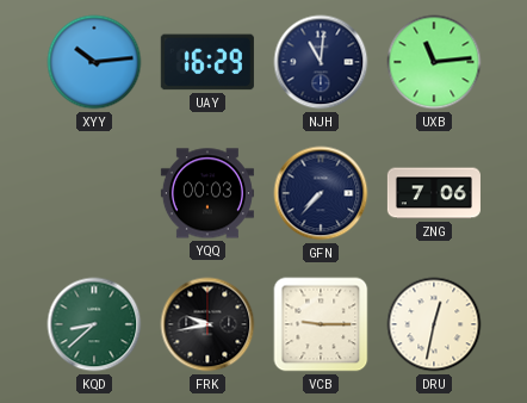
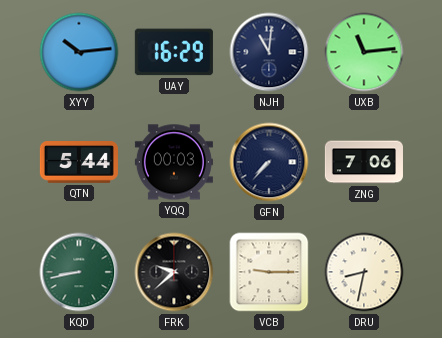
QTN: none -> 5:44
KQD: 8:38 -> 8:43
FRK: 9:43 -> 9:38
DRU: 12:32 -> 8:32
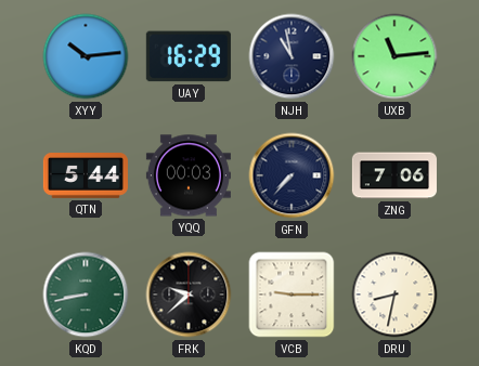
NJH: 11:01 -> 10:58
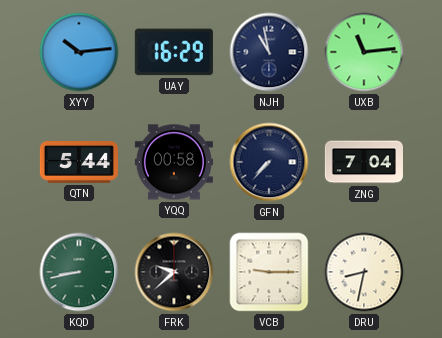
YQQ: 00:03 -> 00:58
ZNG: 7:06 -> 7:04
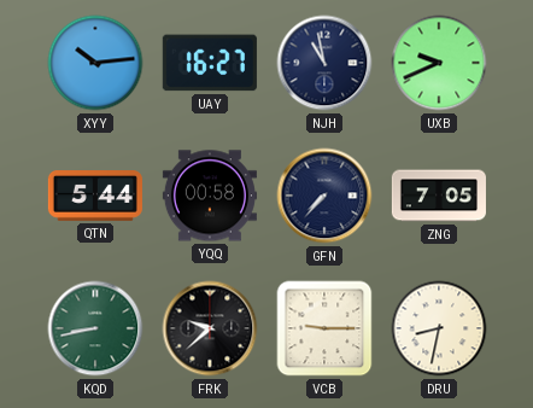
UAY: 16:29 -> 16:27
UXB: 11:14 -> 9:41
ZNG: 7:04 -> 7:05
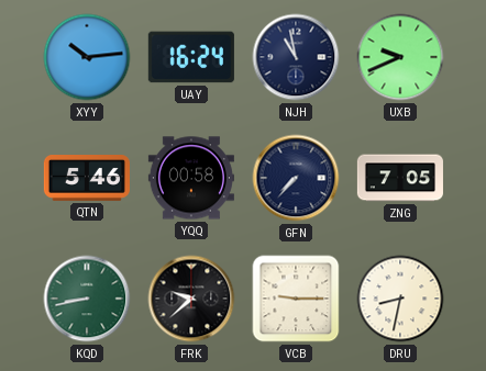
UAY: 16:27 -> 16:24
QTN: 5:44 -> 5:46
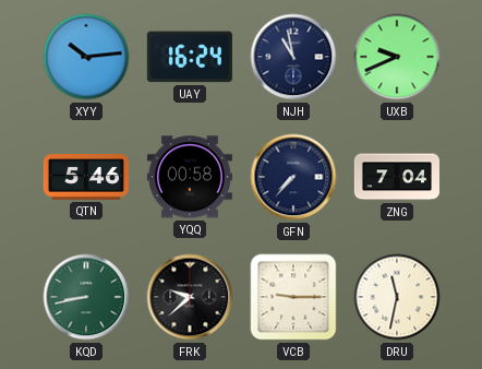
ZNG: 7:05 -> 7:04
DRU: 8:32 -> 11:32
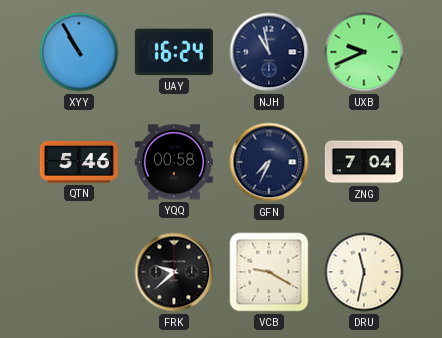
XYY: 10:14 -> 10:55
GFN: 7:37 -> 7:34
KQD: 8:43 -> none
VCB: 9:15 -> 9:20
